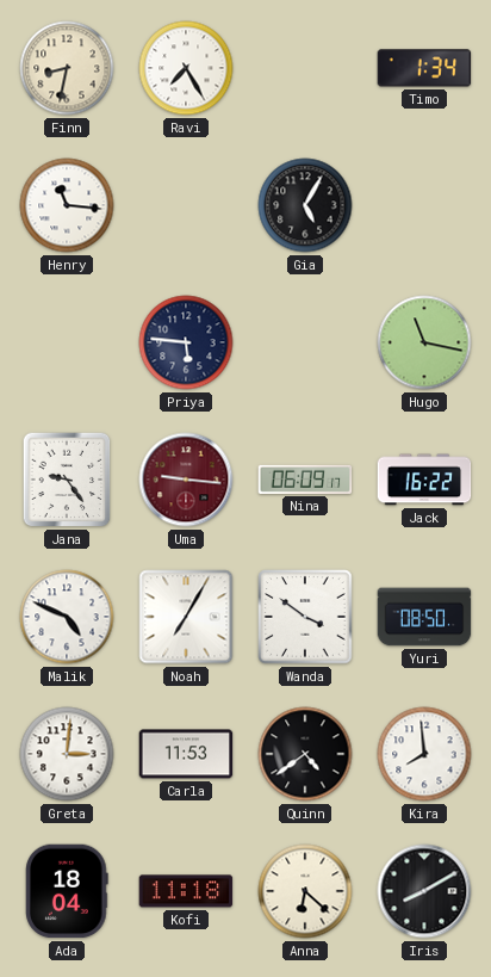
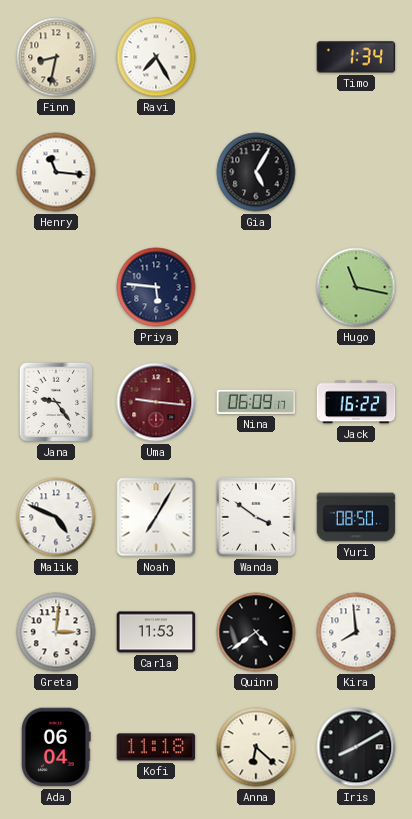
Ada: 18:04 -> 06:04
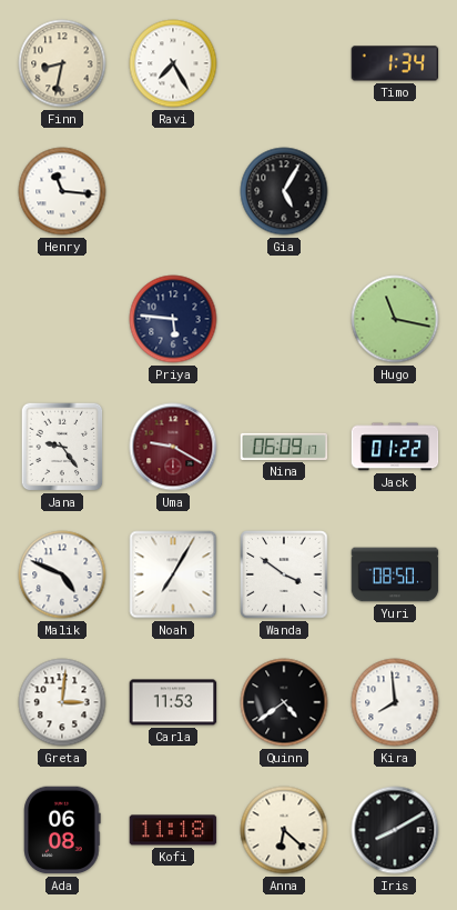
Uma: 9:16 -> 9:20
Jack: 16:22 -> 01:22
Ada: 06:04 -> 06:08
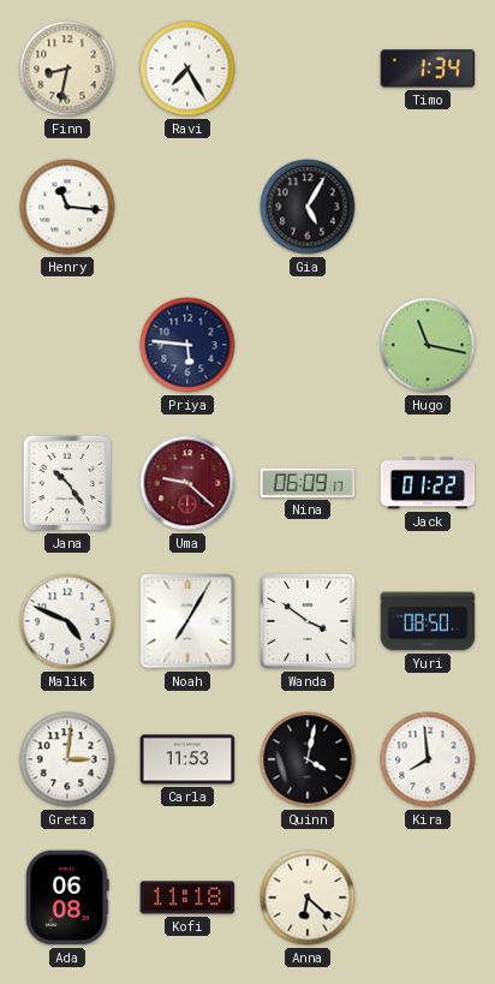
Jana: 9:24 -> 10:24
Uma: 9:20 -> 9:22
Quinn: 4:39 -> 4:02
Iris: 8:10 -> none
